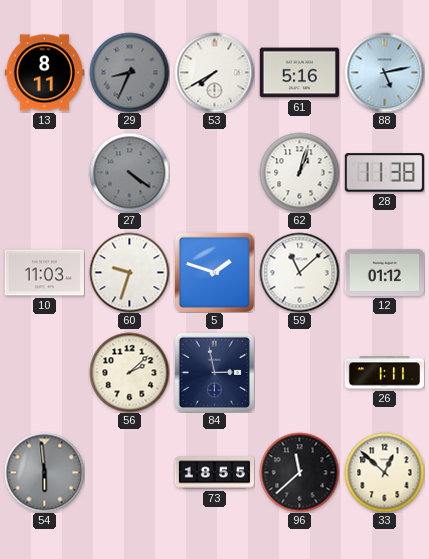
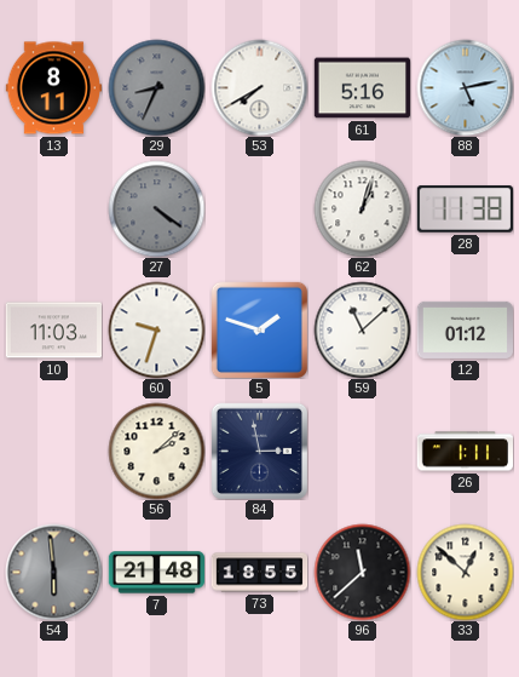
7: none -> 21:48
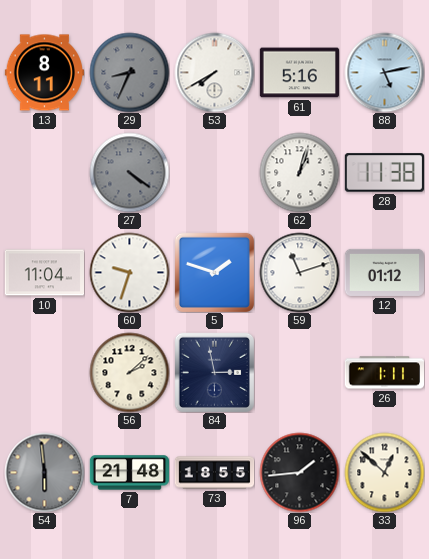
10: 11:03 -> 11:04
59: 11:08 -> 11:12
96: 11:38 -> 1:44
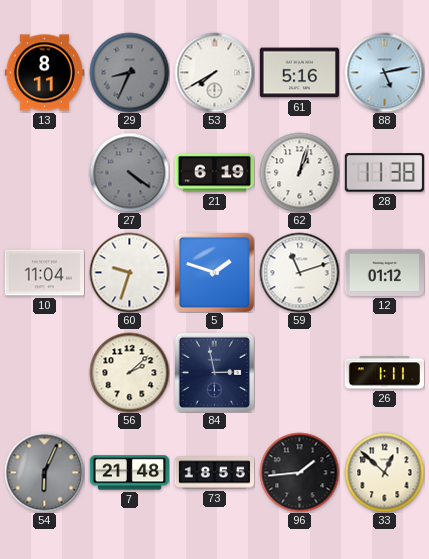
21: none -> 6:19
54: 5:59 -> 6:04
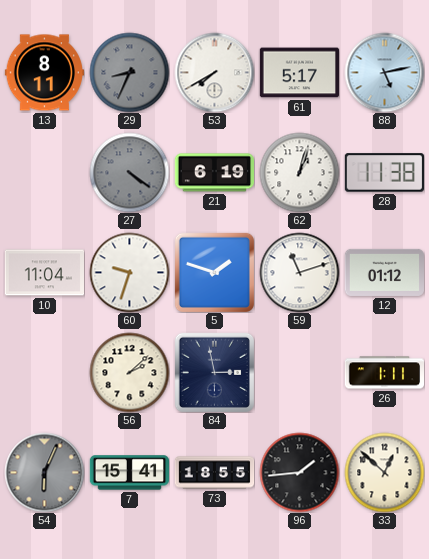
61: 5:16 -> 5:17
7: 21:48 -> 15:41
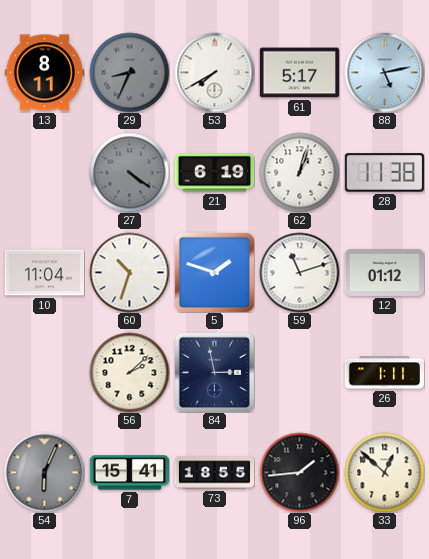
60: 9:33 -> 10:33
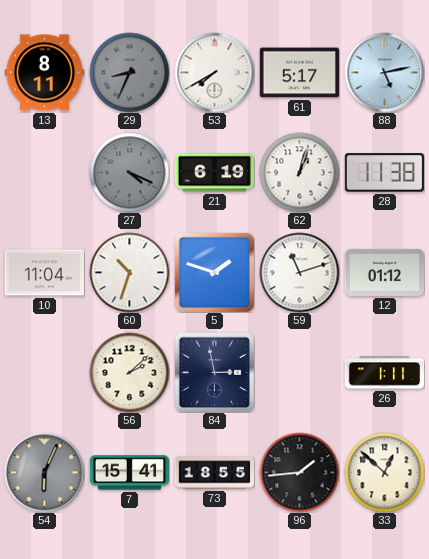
27: 4:21 -> 4:19
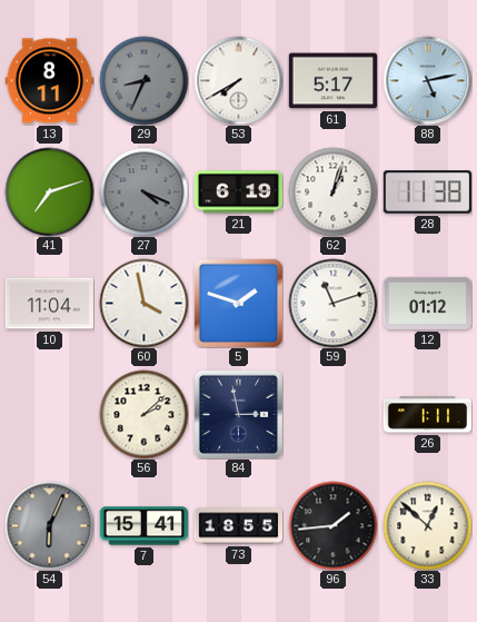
41: none -> 7:12
60: 10:33 -> 3:58
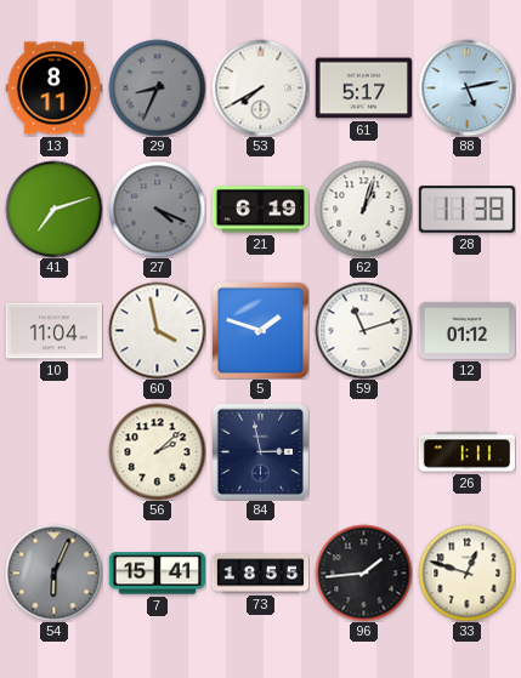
33: 12:52 -> 12:48
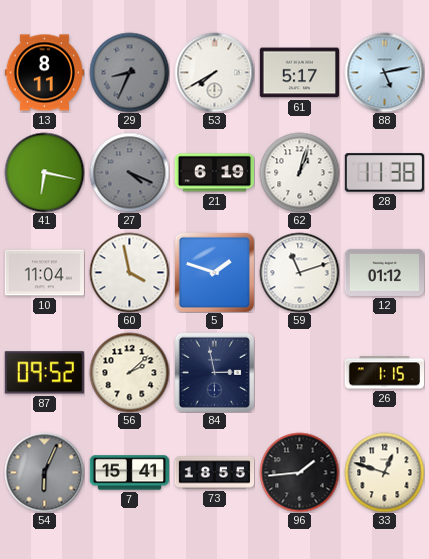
41: 7:12 -> 6:17
87: none -> 09:52
26: 1:11 -> 1:15
